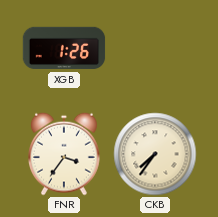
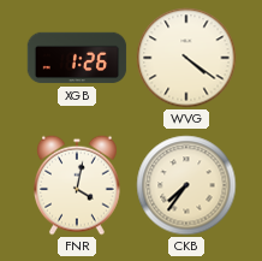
WVG: none -> 4:21
FNR: 3:36 -> 4:02
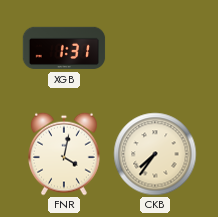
XGB: 1:26 -> 1:31
WVG: 4:21 -> none
